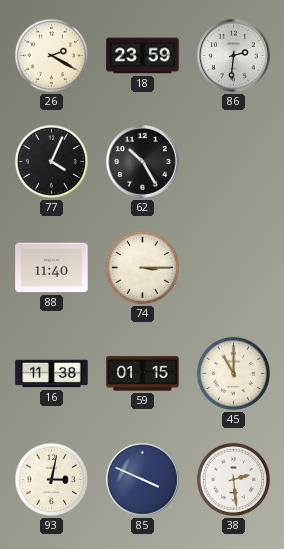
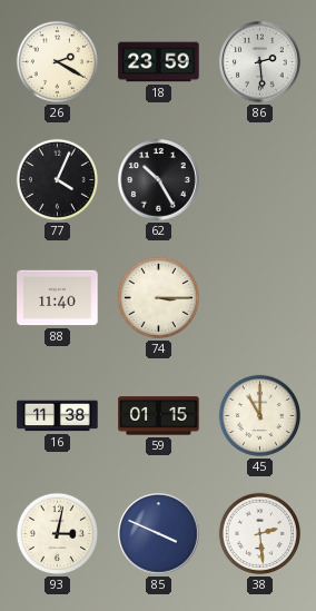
86: 2:31 -> 2:29
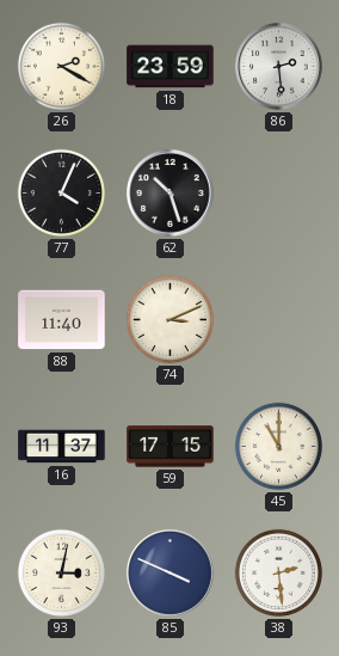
62: 10:25 -> 10:27
74: 3:15 -> 3:11
16: 11:38 -> 11:37
59: 01:15 -> 17:15
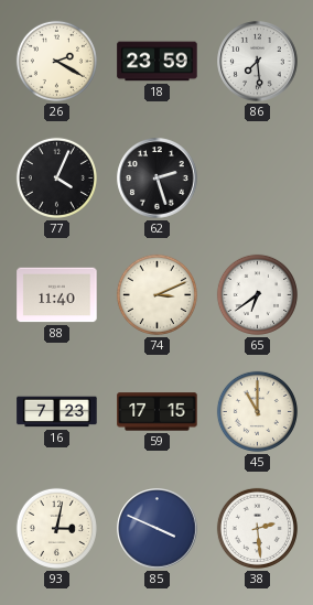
86: 2:29 -> 7:29
62: 10:27 -> 2:27
65: none -> 6:39
16: 11:37 -> 7:23
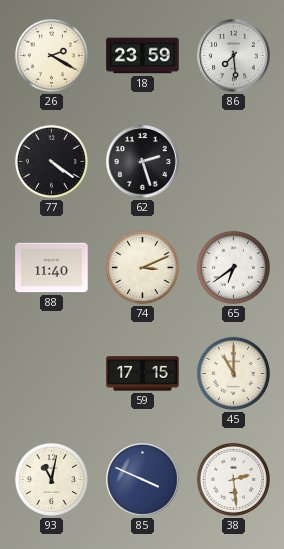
77: 4:04 -> 4:21
16: 7:23 -> none
93: 3:02 -> 11:02
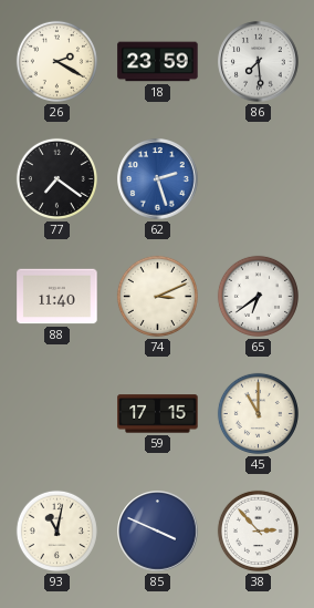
77: 4:21 -> 7:21
62 dial: black -> blue
38: 2:29 -> 2:53
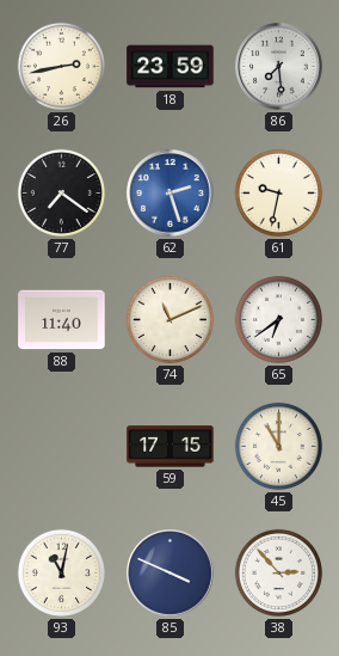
26: 2:20 -> 2:43
61: none -> 9:32
74: 3:11 -> 11:11
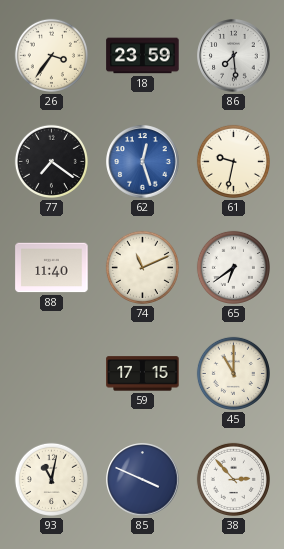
26: 2:43 -> 3:36
62: 2:27 -> 12:27
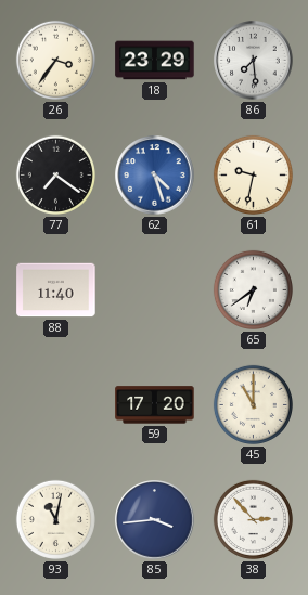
18: 23:59 -> 23:29
62: 12:27 -> 4:27
74: 11:11 -> none
59: 17:15 -> 17:20
85: 3:49 -> 3:44
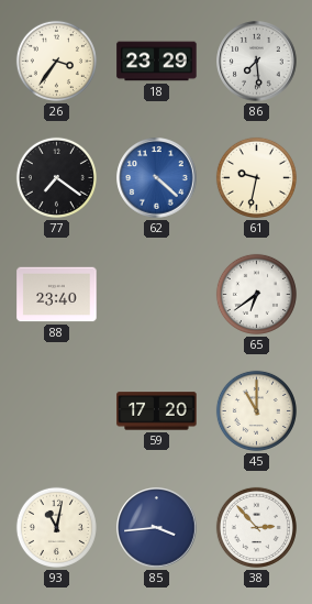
62: 4:27 -> 4:22
88: 11:40 -> 23:40
